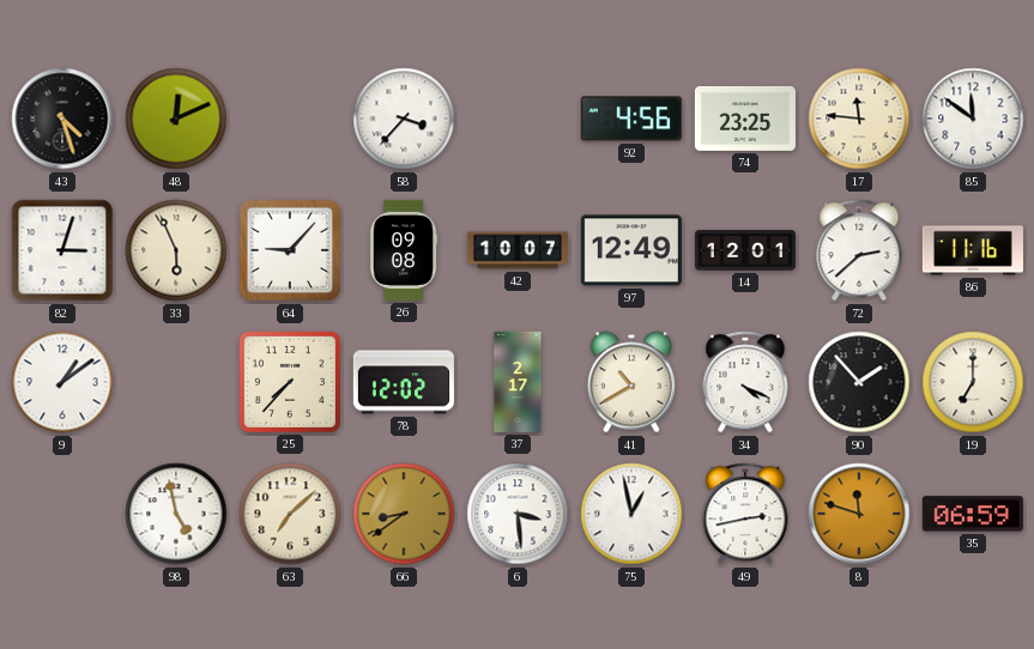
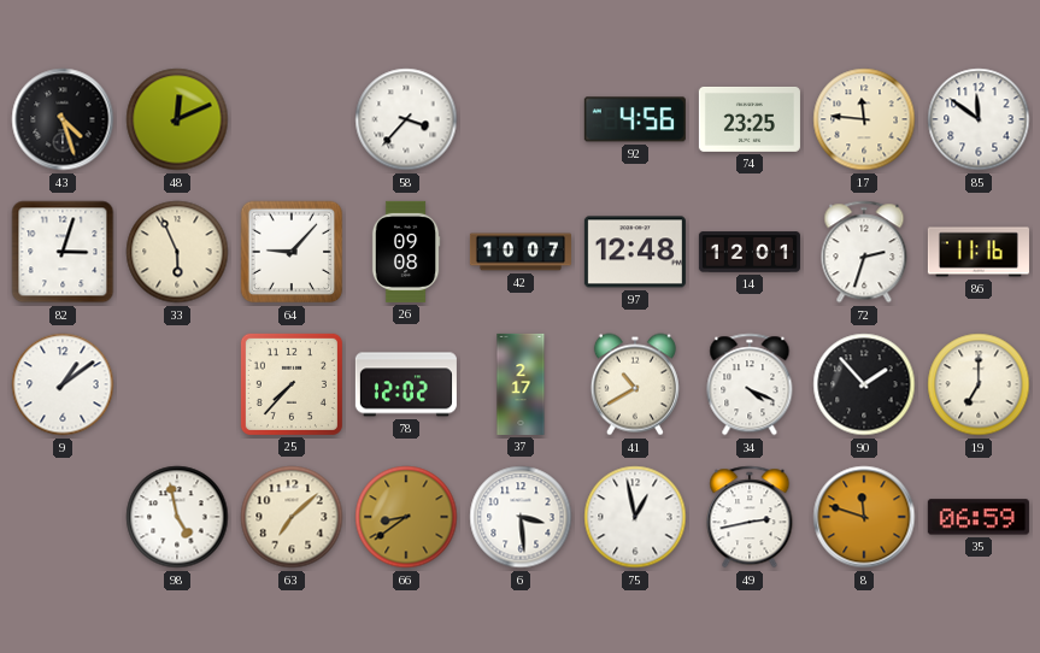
97: 12:49 -> 12:48
72: 2:38 -> 2:33
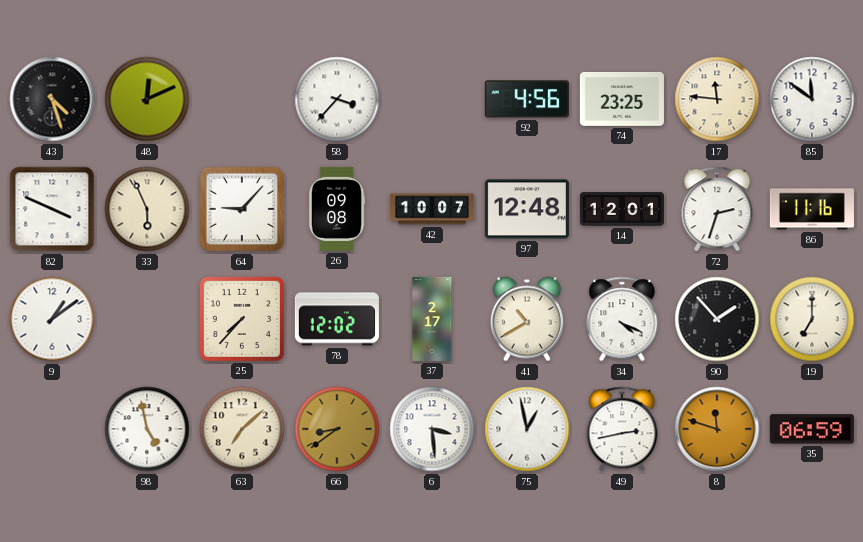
82: 3:03 -> 3:49
